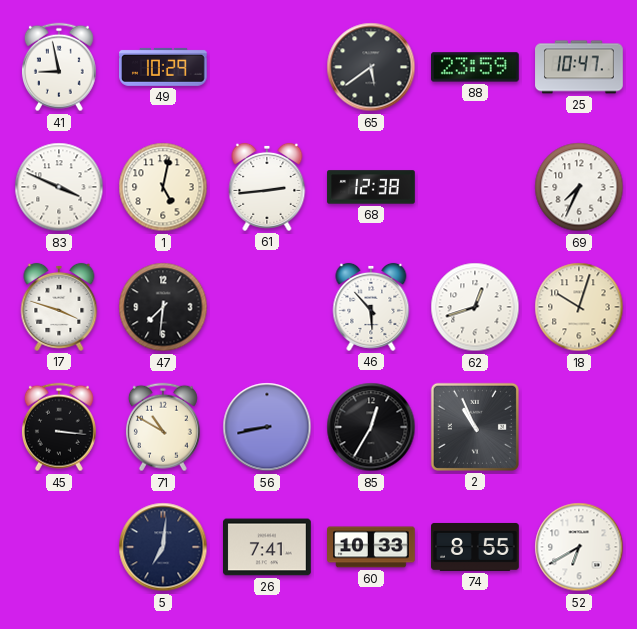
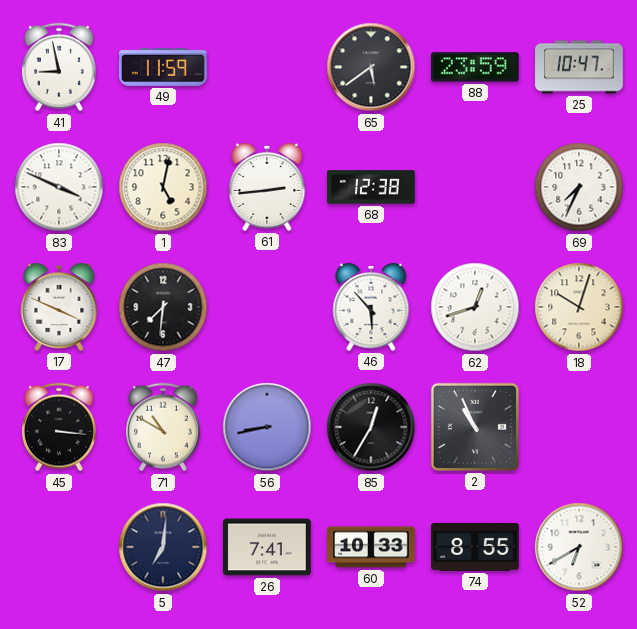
49: 10:29 -> 11:59
17: 3:48 -> 3:49
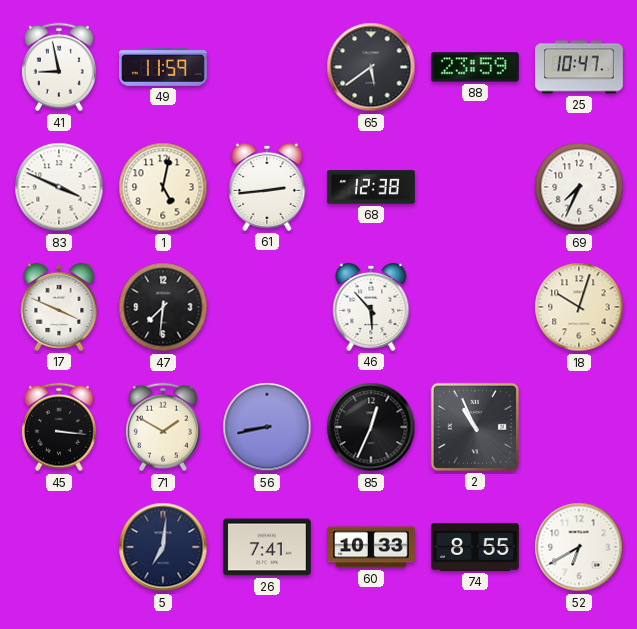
62: 12:42 -> none
71: 10:50 -> 1:50
85: 12:35 -> 12:34
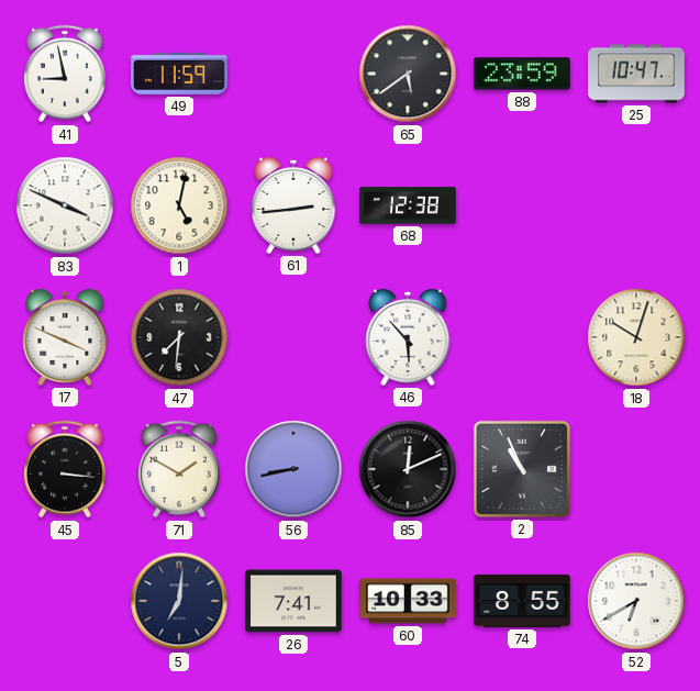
69: 7:34 -> none
85: 12:34 -> 12:11
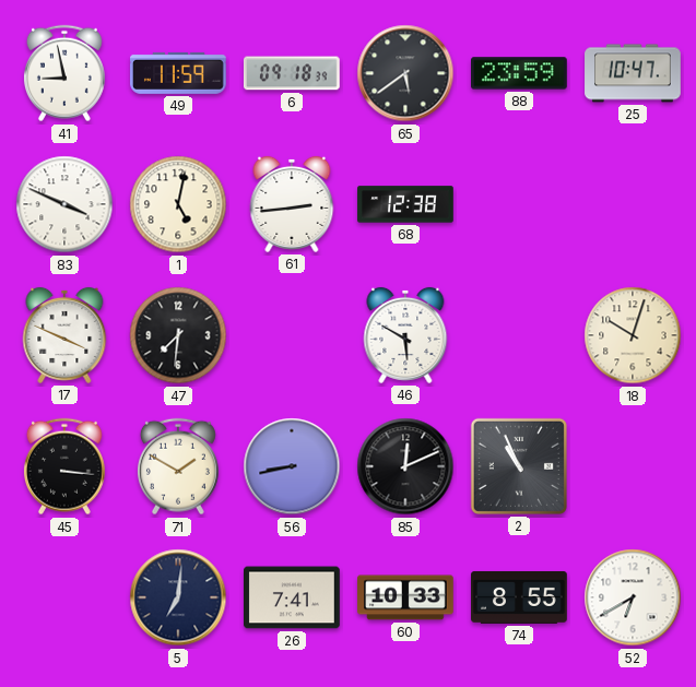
6: none -> 09:18
46: 5:53 -> 5:50
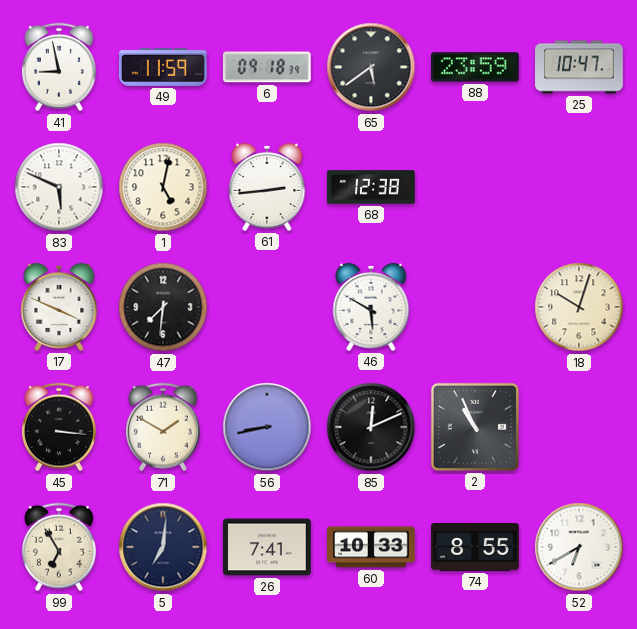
83: 3:49 -> 5:49
99: none -> 6:55
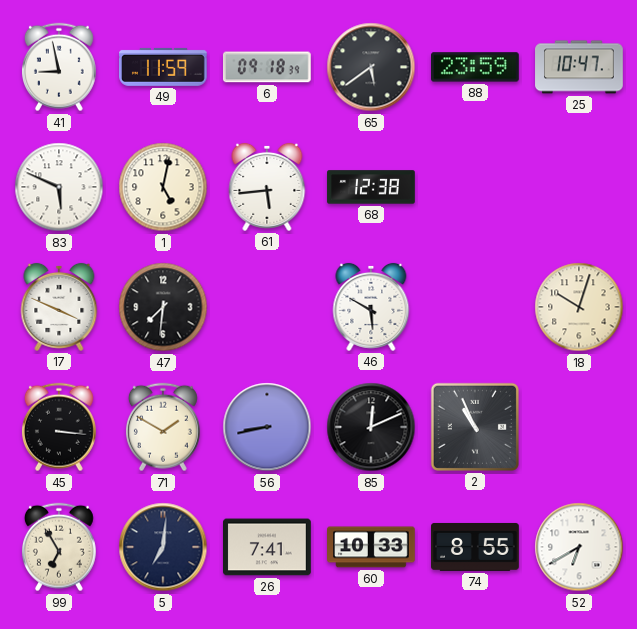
61: 2:44 -> 5:44
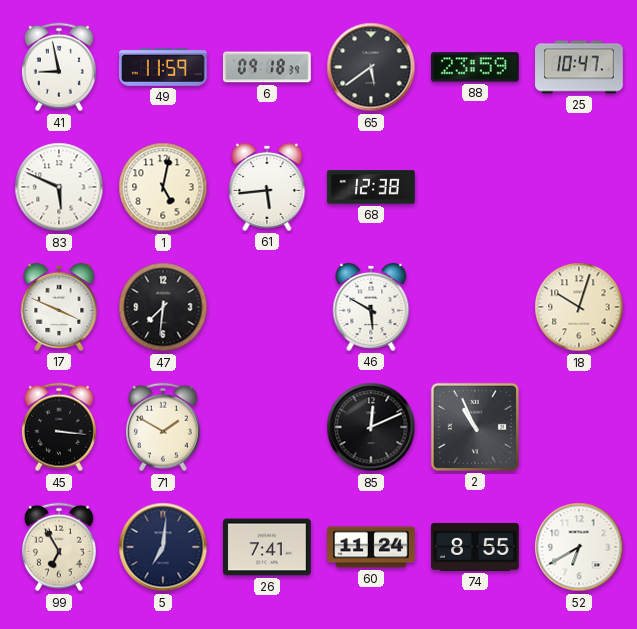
56: 8:43 -> none
60: 10:33 -> 11:24
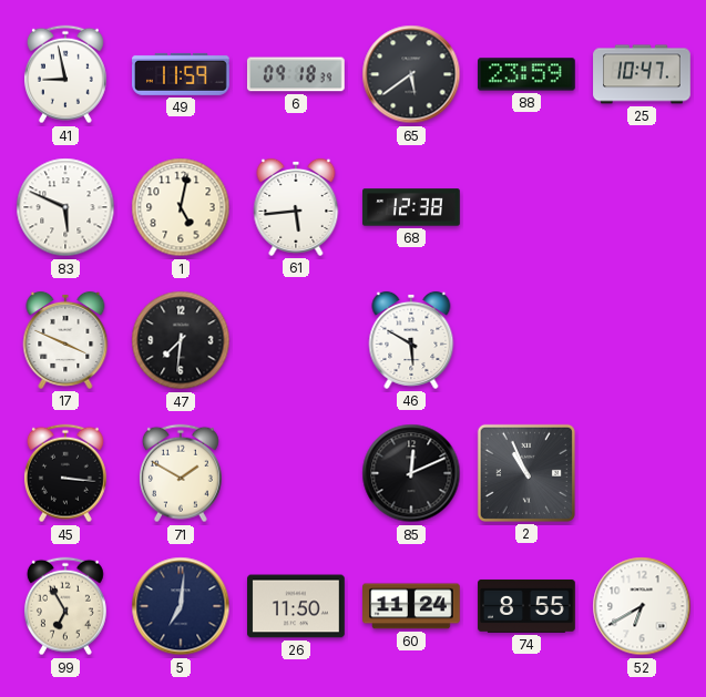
18: 10:03 -> none
26: 7:41 -> 11:50
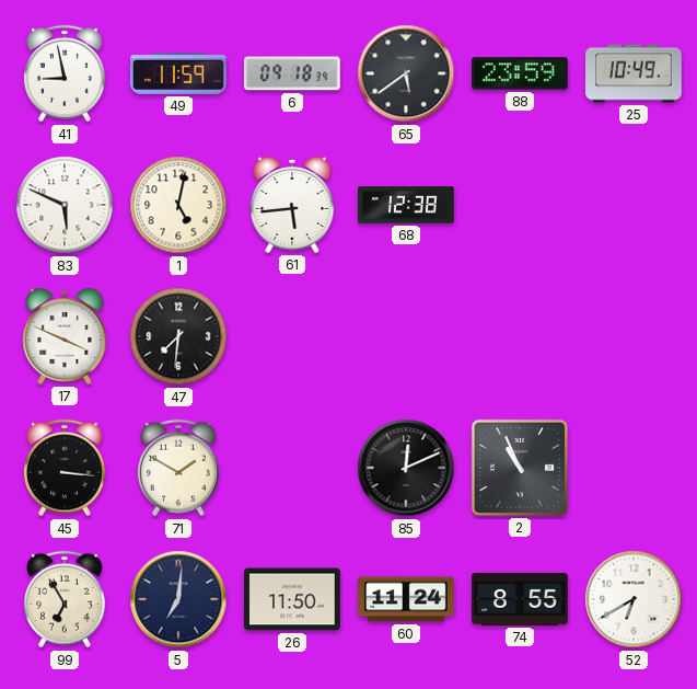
25: 10:47 -> 10:49
46: 5:50 -> none
